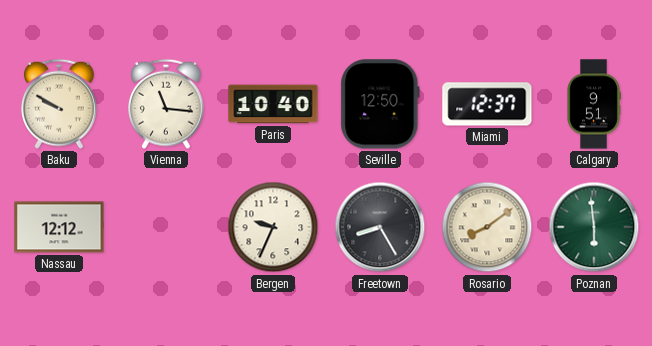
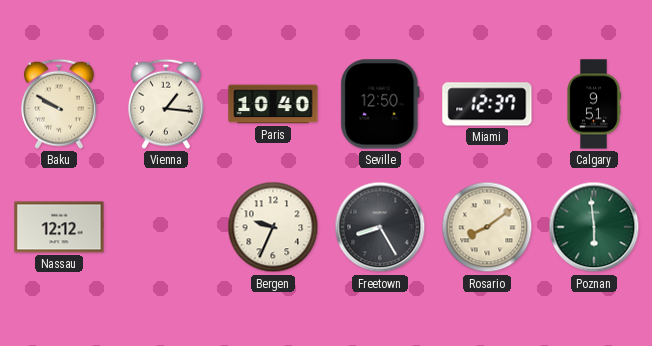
Vienna: 11:16 -> 1:16
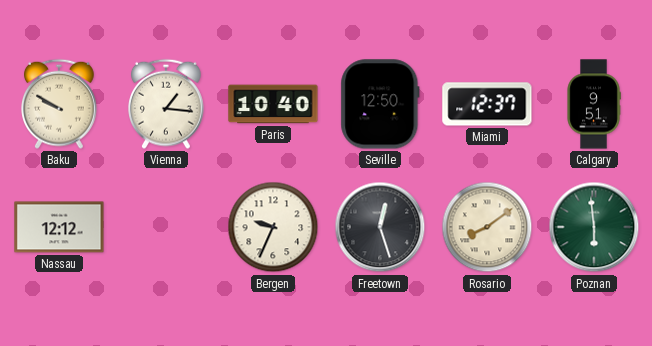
Freetown: 8:25 -> 12:27
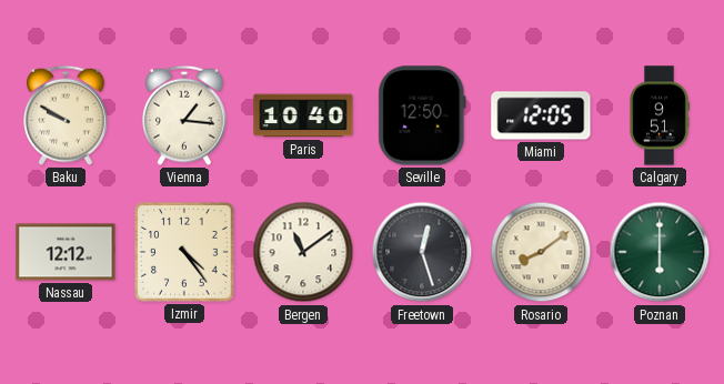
Miami: 12:37 -> 12:05
Izmir: none -> 4:24
Bergen: 9:34 -> 11:09
Poznan: 5:59 -> 6:00
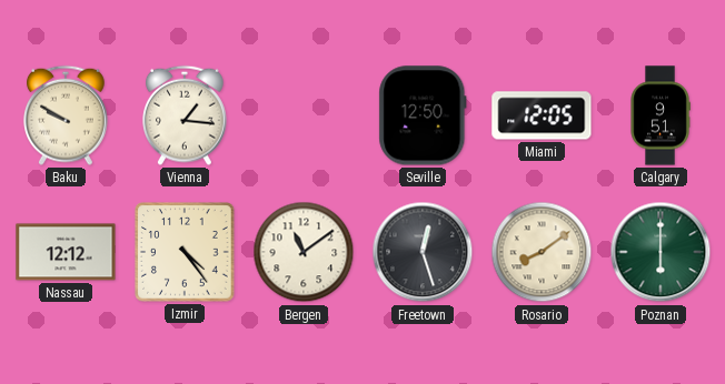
Paris: 10:40 -> none
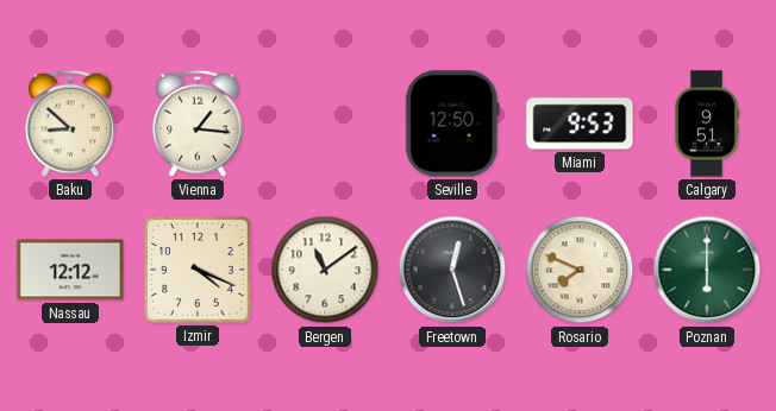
Baku: 9:50 -> 8:52
Miami: 12:05 -> 9:53
Izmir: 4:24 -> 4:19
Rosario: 8:09 -> 7:49
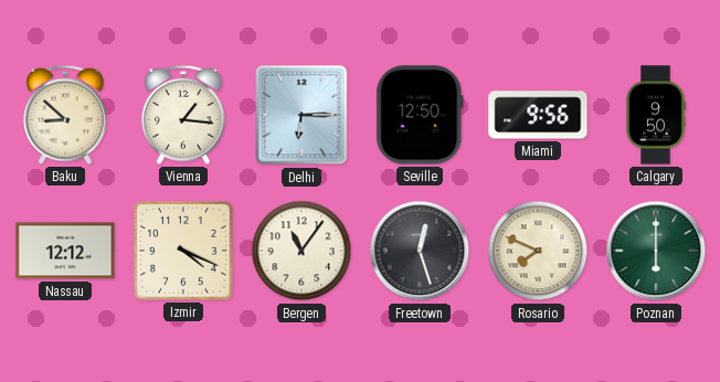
Delhi: none -> 6:15
Miami: 9:53 -> 9:56
Calgary: 9:51 -> 9:50
Bergen: 11:09 -> 11:06
